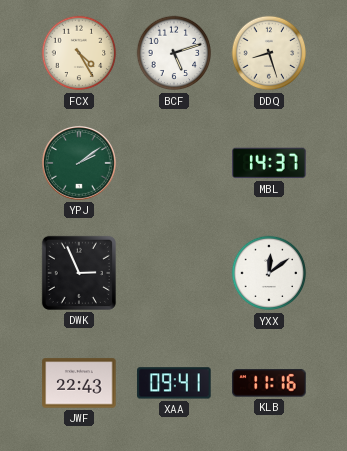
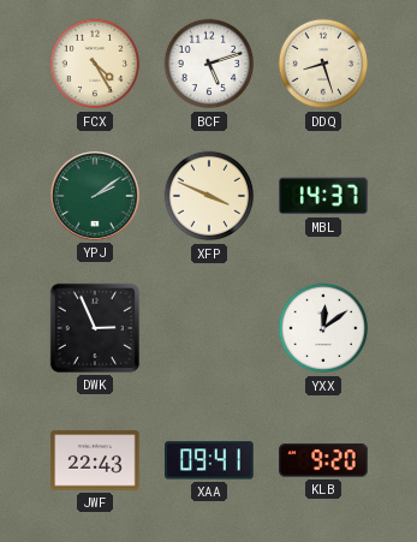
XFP: none -> 3:49
KLB: 11:16 -> 9:20
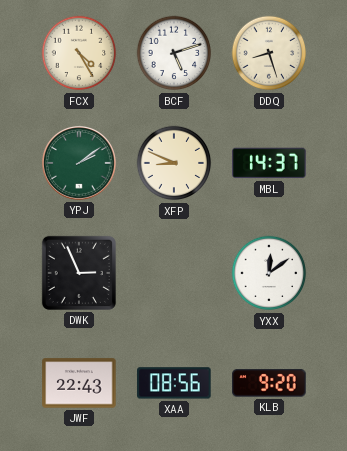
XFP: 3:49 -> 8:49
XAA: 09:41 -> 08:56
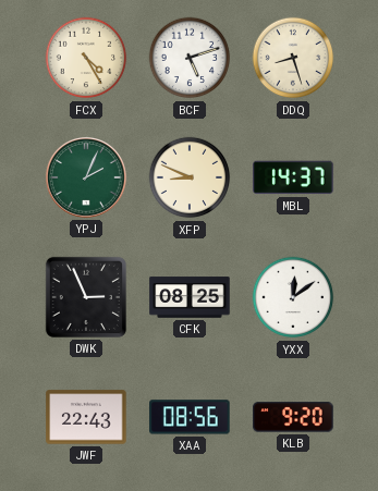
YPJ: 2:09 -> 2:04
CFK: none -> 08:25
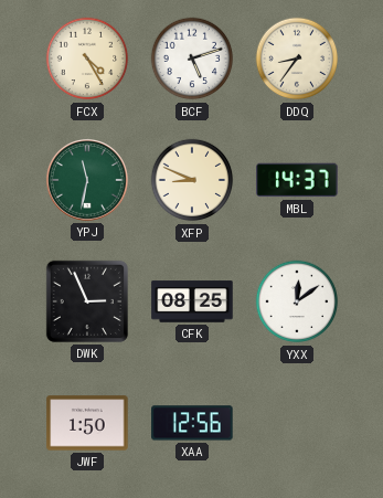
DDQ: 8:27 -> 8:36
YPJ: 2:04 -> 11:32
JWF: 22:43 -> 1:50
XAA: 08:56 -> 12:56
KLB: 9:20 -> none
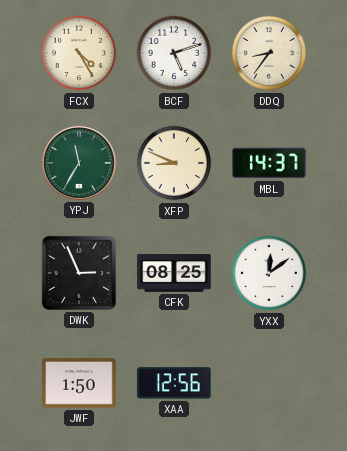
YPJ: 11:32 -> 11:35
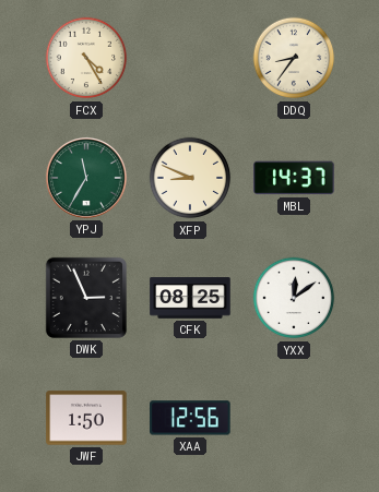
BCF: 5:12 -> none
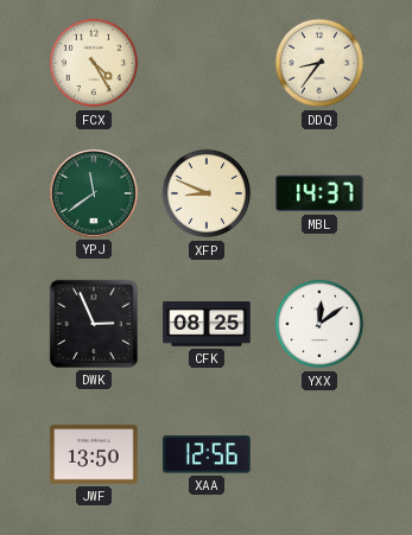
YPJ: 11:35 -> 11:39
JWF: 1:50 -> 13:50
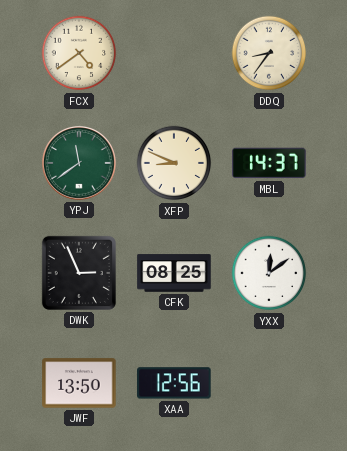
FCX: 4:25 -> 4:39
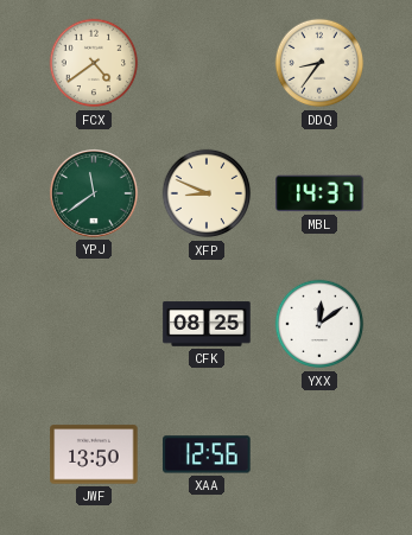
DWK: 2:56 -> none
